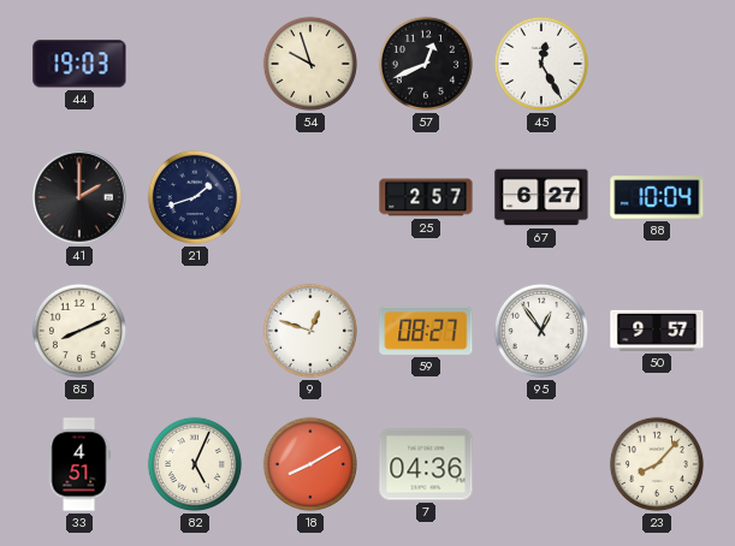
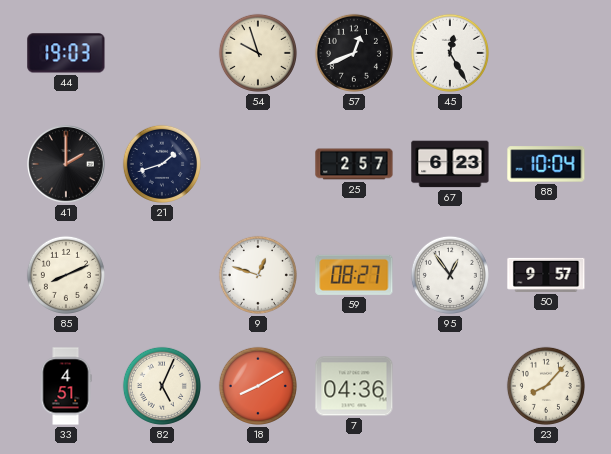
67: 6:27 -> 6:23
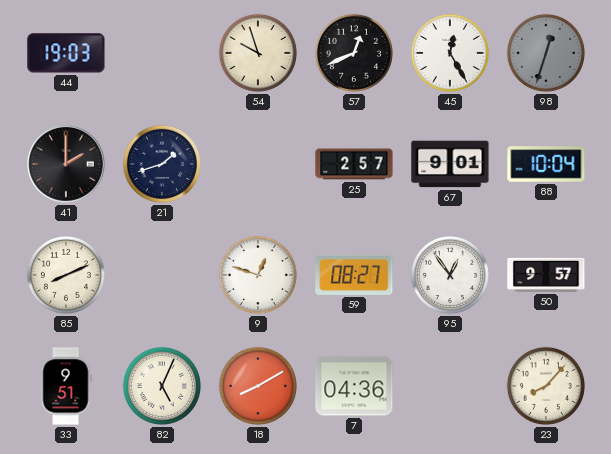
98: none -> 12:33
67: 6:23 -> 9:01
33: 4:51 -> 9:51
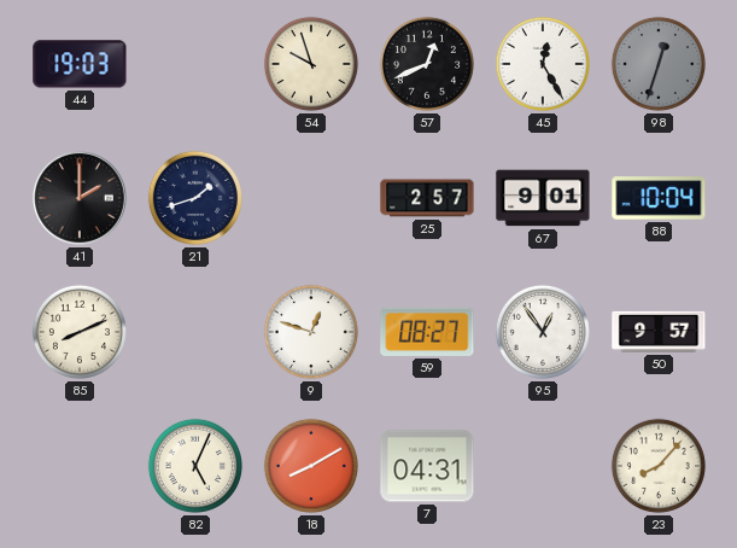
33: 9:51 -> none
7: 04:36 -> 04:31
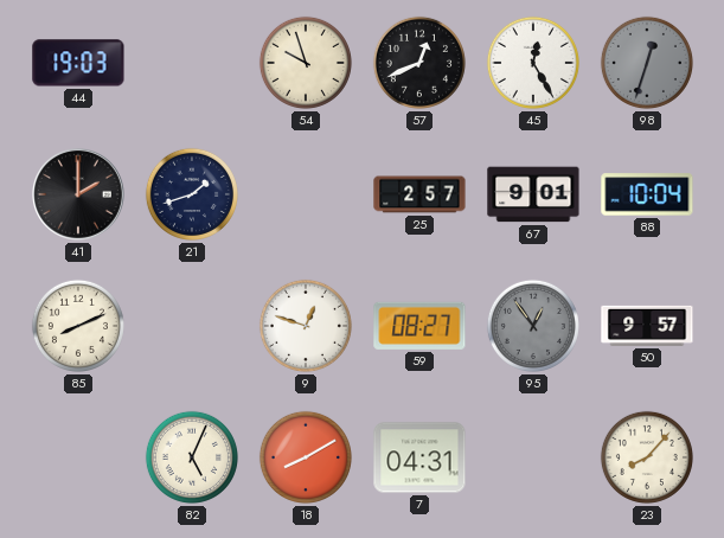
95 dial: white -> grey
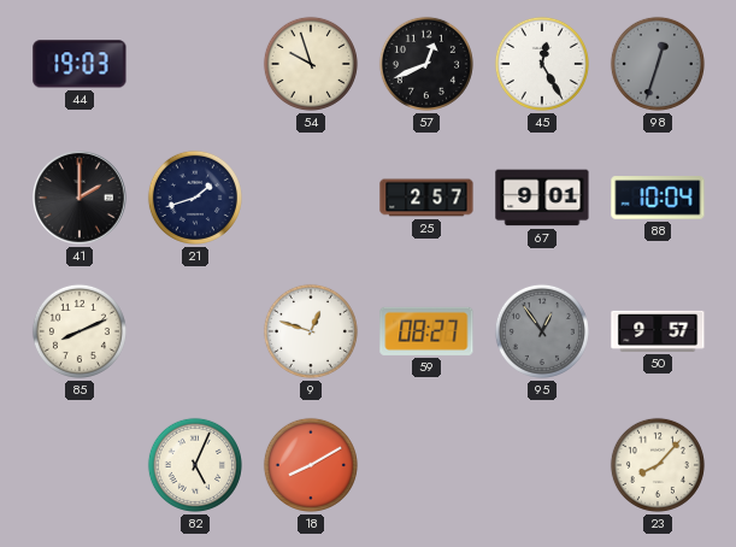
7: 04:31 -> none
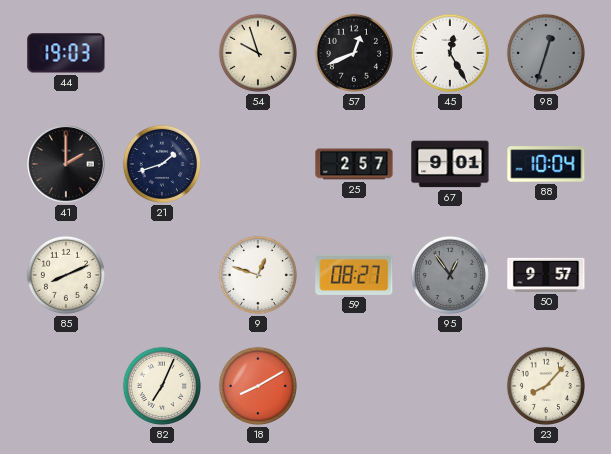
82: 5:04 -> 7:04
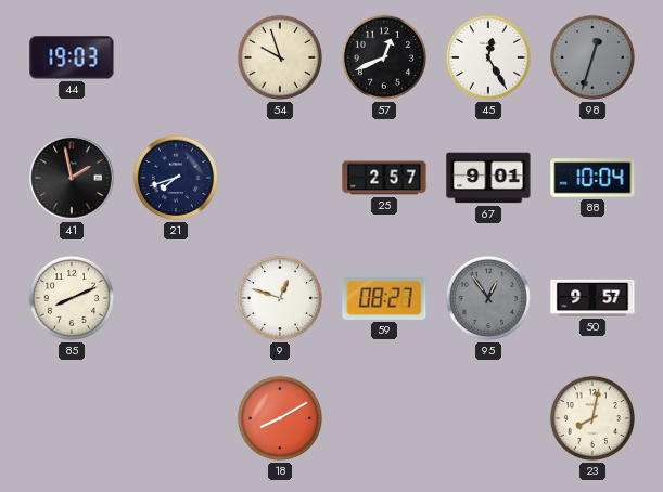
41: 2:00 -> 1:58
21: 1:42 -> 7:42
82: 7:04 -> none
23: 8:07 -> 8:02
